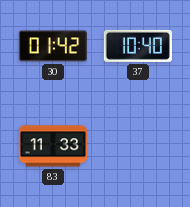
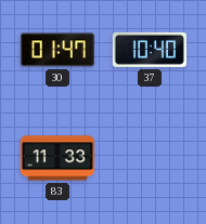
30: 01:42 -> 01:47
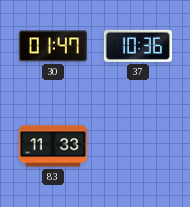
37: 10:40 -> 10:36
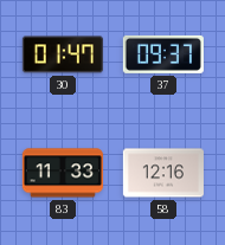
37: 10:36 -> 09:37
58: none -> 12:16
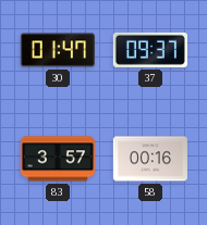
83: 11:33 -> 3:57
58: 12:16 -> 00:16
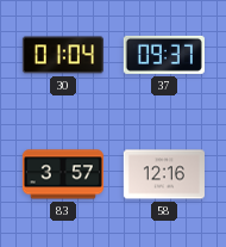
30: 01:47 -> 01:04
58: 00:16 -> 12:16
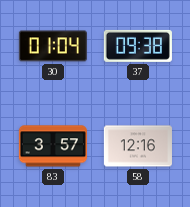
37: 09:37 -> 09:38
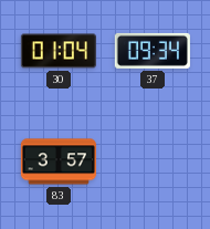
37: 09:38 -> 09:34
58: 12:16 -> none
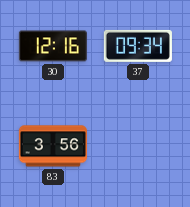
30: 01:04 -> 12:16
83: 3:57 -> 3:56
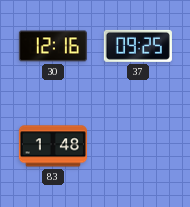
37: 09:34 -> 09:25
83: 3:56 -> 1:48
